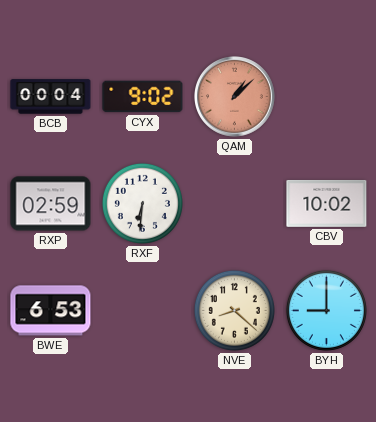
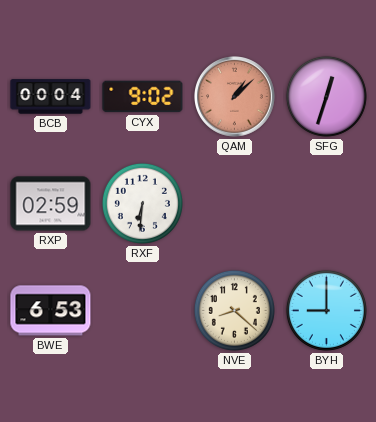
SFG: none -> 12:33
CBV: 10:02 -> none
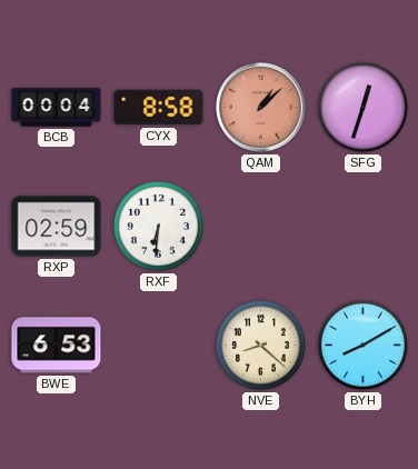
CYX: 9:02 -> 8:58
BYH: 9:00 -> 8:10
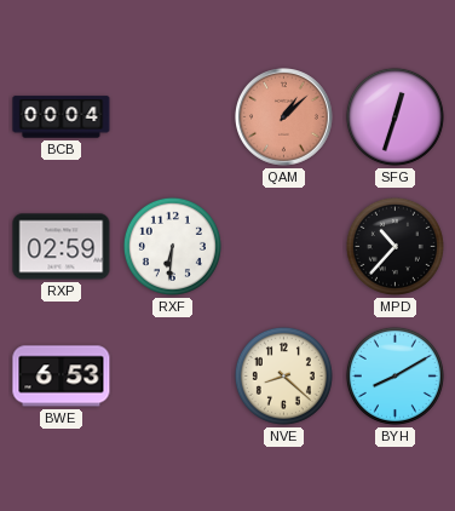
CYX: 8:58 -> none
MPD: none -> 10:37
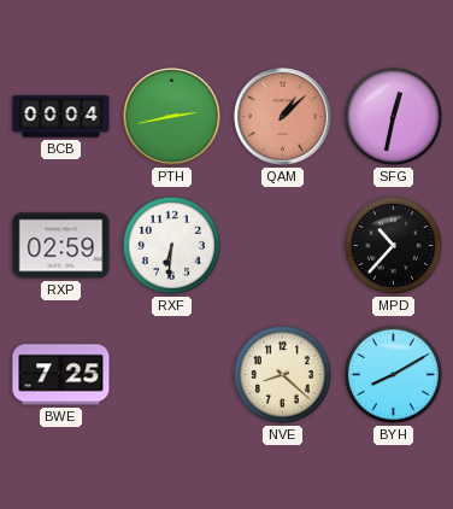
PTH: none -> 2:43
SFG: 12:33 -> 12:32
BWE: 6:53 -> 7:25
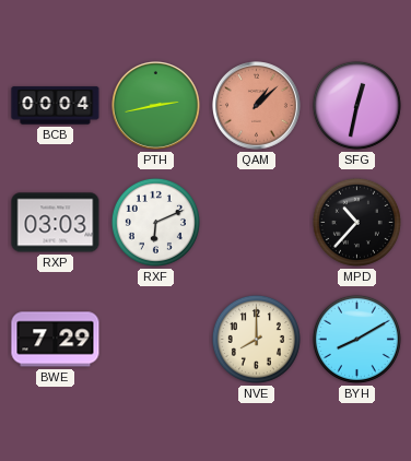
RXP: 02:59 -> 03:03
RXF: 6:31 -> 6:11
BWE: 7:25 -> 7:29
NVE: 8:22 -> 8:00
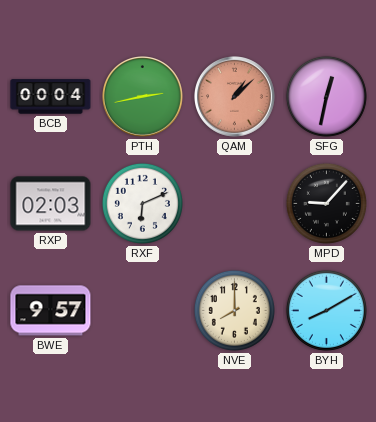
RXP: 03:03 -> 02:03
MPD: 10:37 -> 9:07
BWE: 7:29 -> 9:57
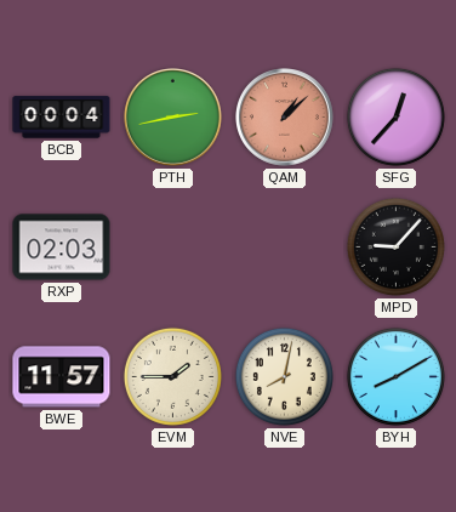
SFG: 12:32 -> 12:37
RXF: 6:11 -> none
BWE: 9:57 -> 11:57
EVM: none -> 1:45
NVE: 8:00 -> 8:02
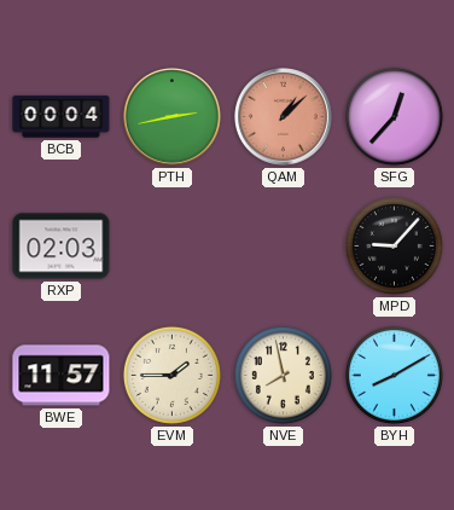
NVE: 8:02 -> 7:58
